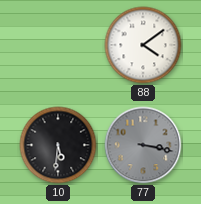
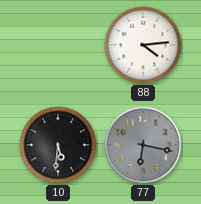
88: 4:09 -> 4:14
77: 3:17 -> 6:17
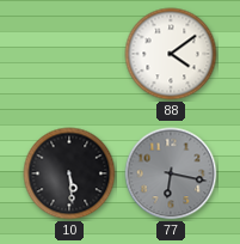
88: 4:14 -> 4:09
10: 5:31 -> 5:29
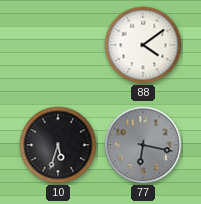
10: 5:29 -> 5:33
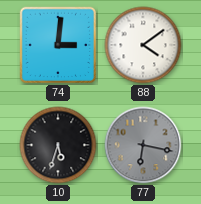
74: none -> 3:01
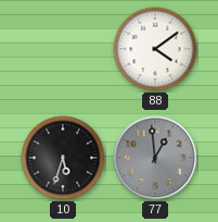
74: 3:01 -> none
77: 6:17 -> 12:59
